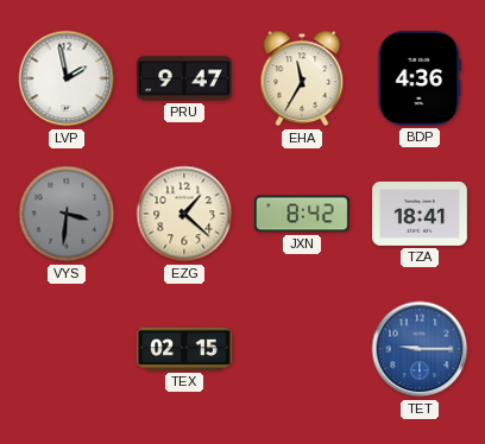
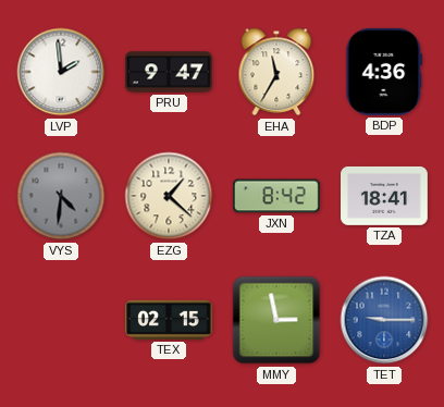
LVP: 1:58 -> 1:59
VYS: 3:31 -> 4:31
MMY: none -> 2:58
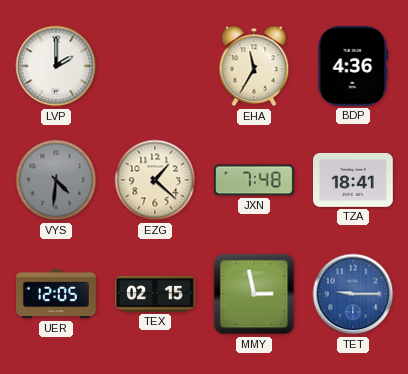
LVP: 1:59 -> 2:00
PRU: 9:47 -> none
JXN: 8:42 -> 7:48
UER: none -> 12:05
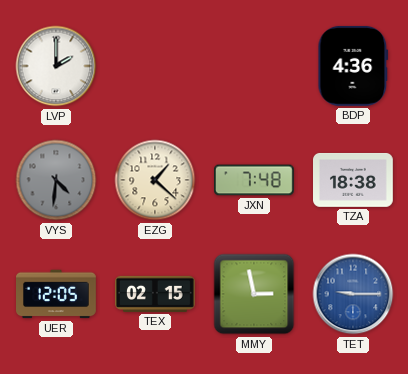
EHA: 11:35 -> none
TZA: 18:41 -> 18:38
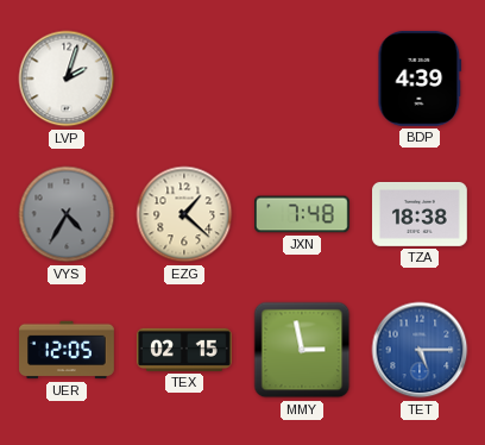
LVP: 2:00 -> 2:03
BDP: 4:36 -> 4:39
VYS: 4:31 -> 4:35
TET: 9:15 -> 5:15
